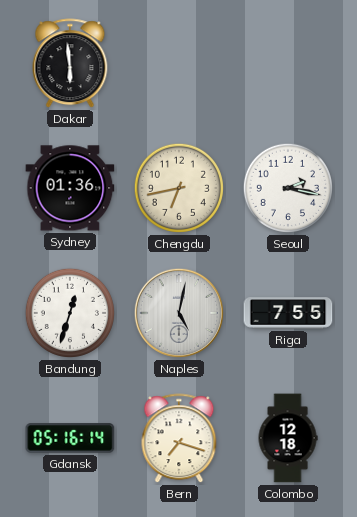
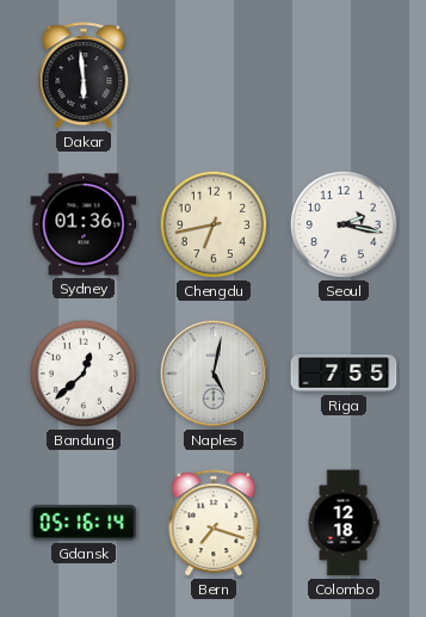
Bandung: 12:33 -> 12:38
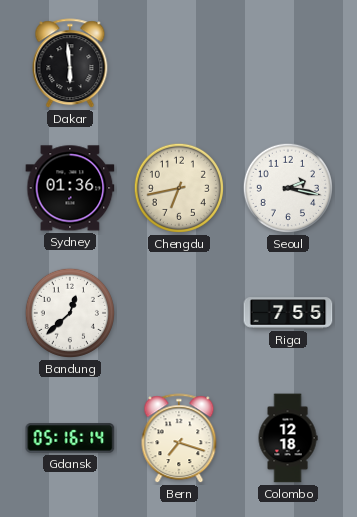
Naples: 5:02 -> none
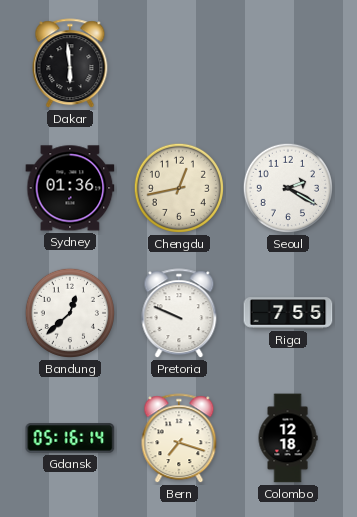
Chengdu: 6:43 -> 12:43
Seoul: 2:17 -> 2:20
Pretoria: none -> 9:49
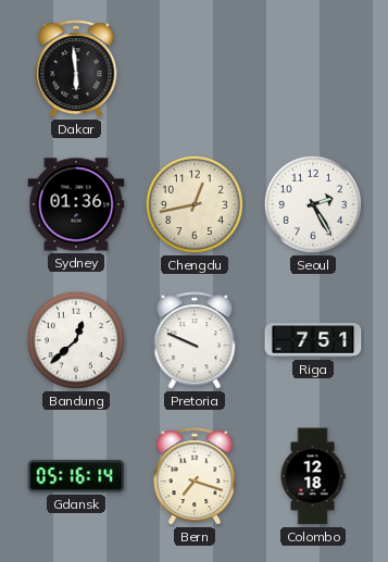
Seoul: 2:20 -> 2:25
Riga: 7:55 -> 7:51
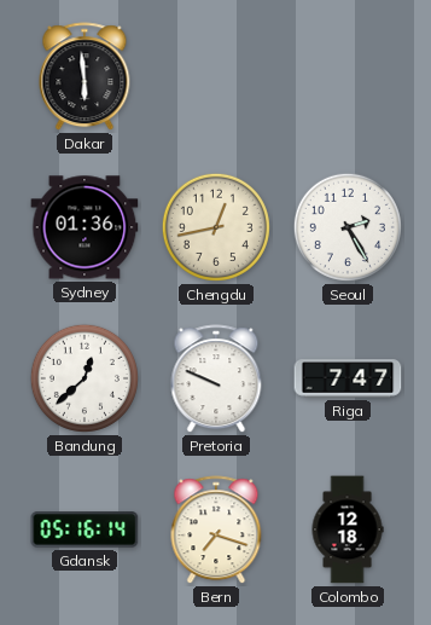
Riga: 7:51 -> 7:47
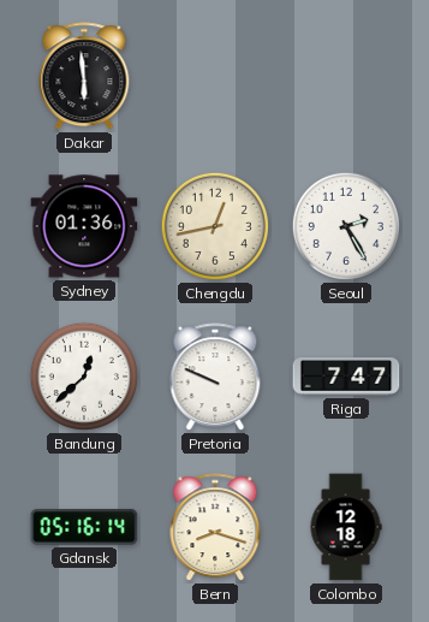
Bern: 7:18 -> 8:18
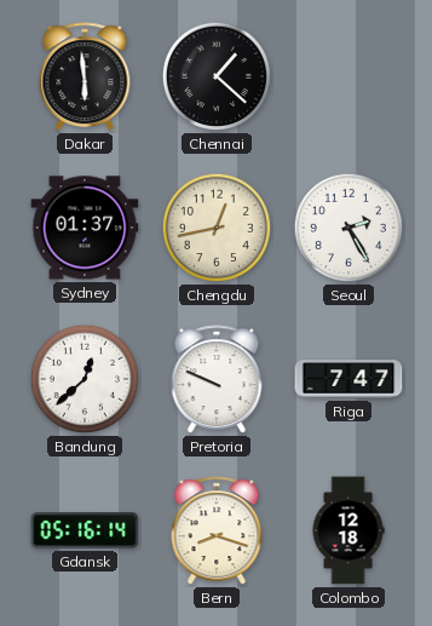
Chennai: none -> 1:22
Sydney: 01:36 -> 01:37
